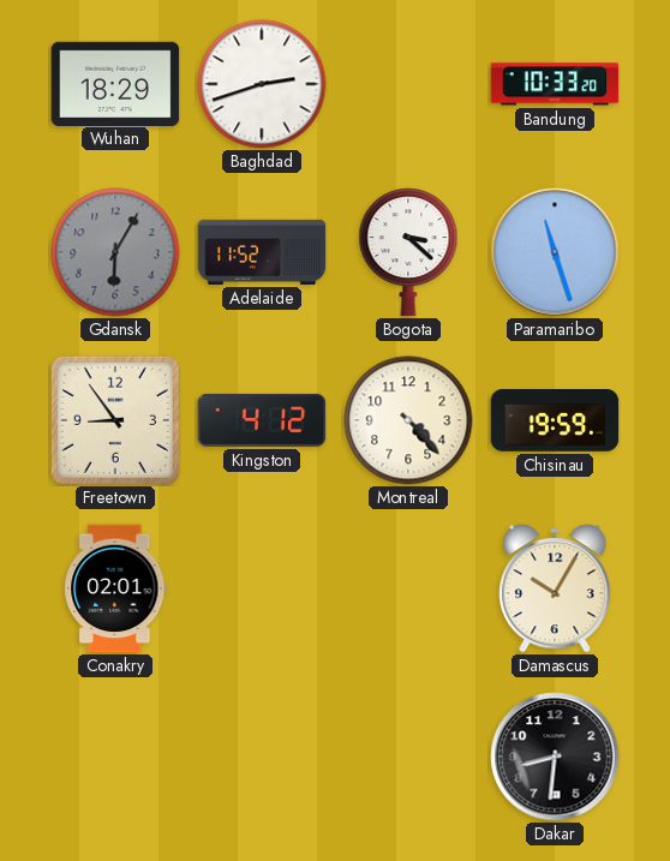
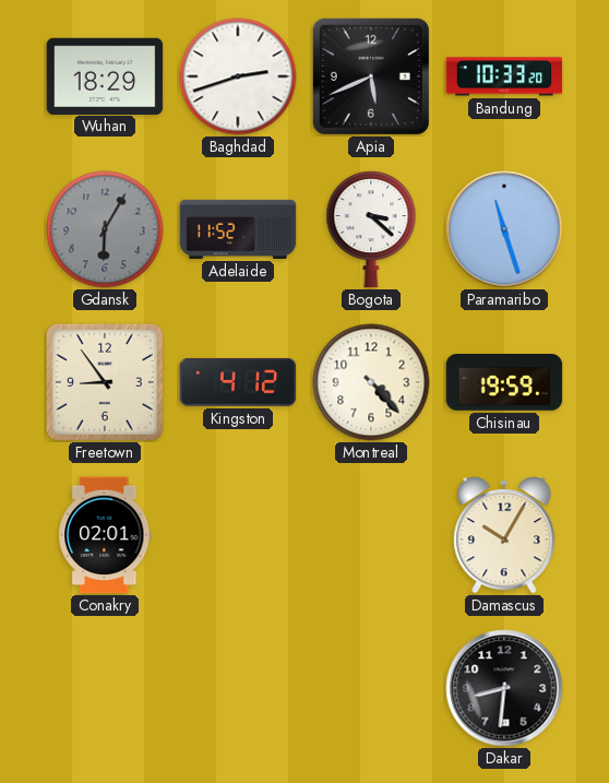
Apia: none -> 5:41
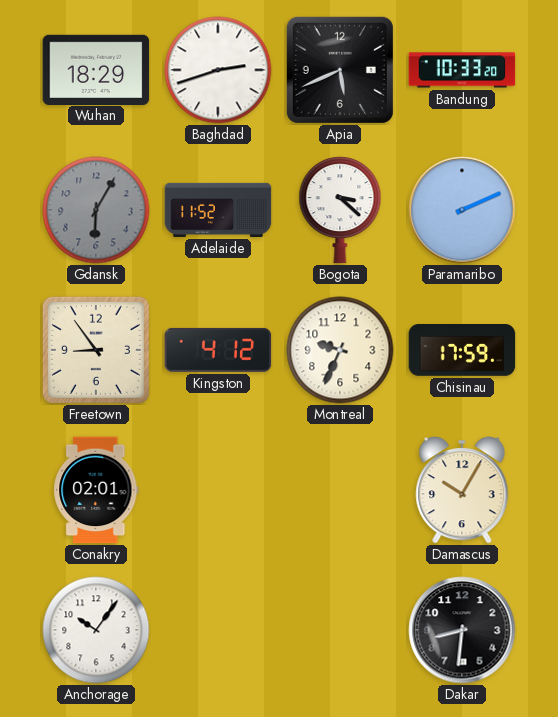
Paramaribo: 11:27 -> 2:11
Montreal: 4:23 -> 9:34
Chisinau: 19:59 -> 17:59
Anchorage: none -> 10:06
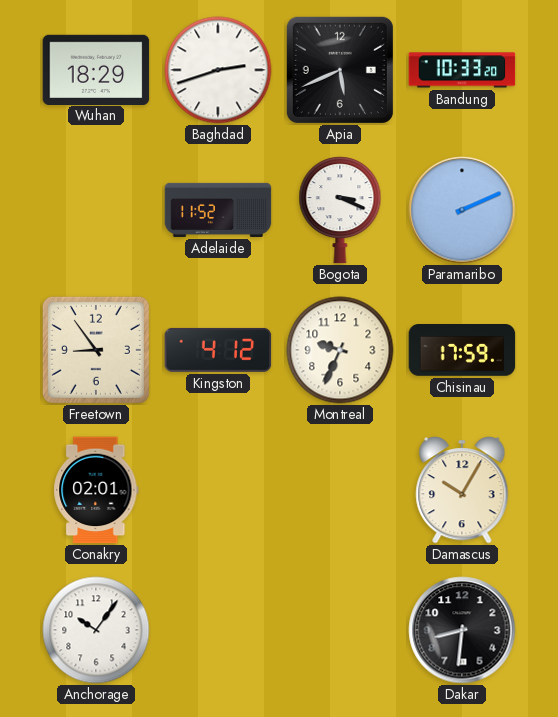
Gdansk: 6:05 -> none
Bogota: 3:22 -> 3:19
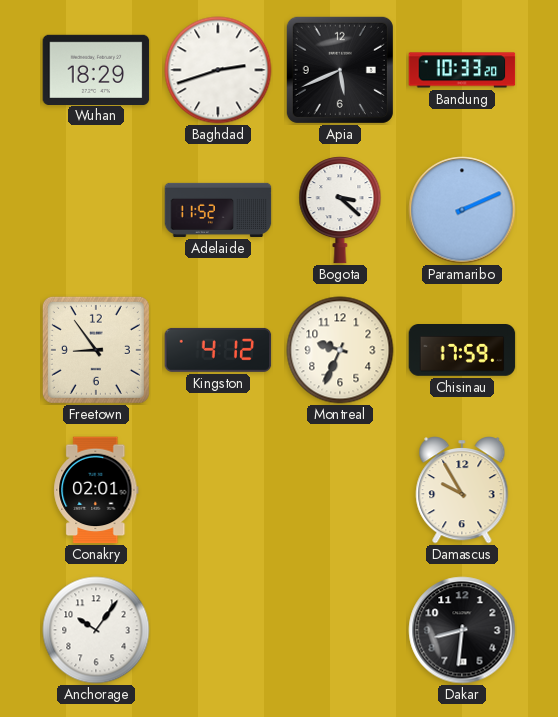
Bogota: 3:19 -> 3:22
Damascus: 10:05 -> 9:55
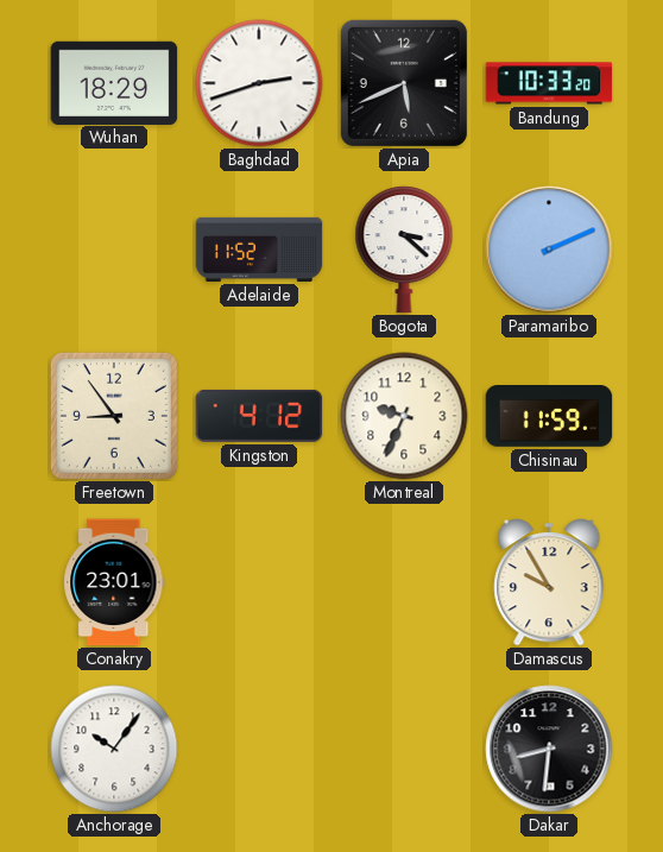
Chisinau: 17:59 -> 11:59
Conakry: 02:01 -> 23:01
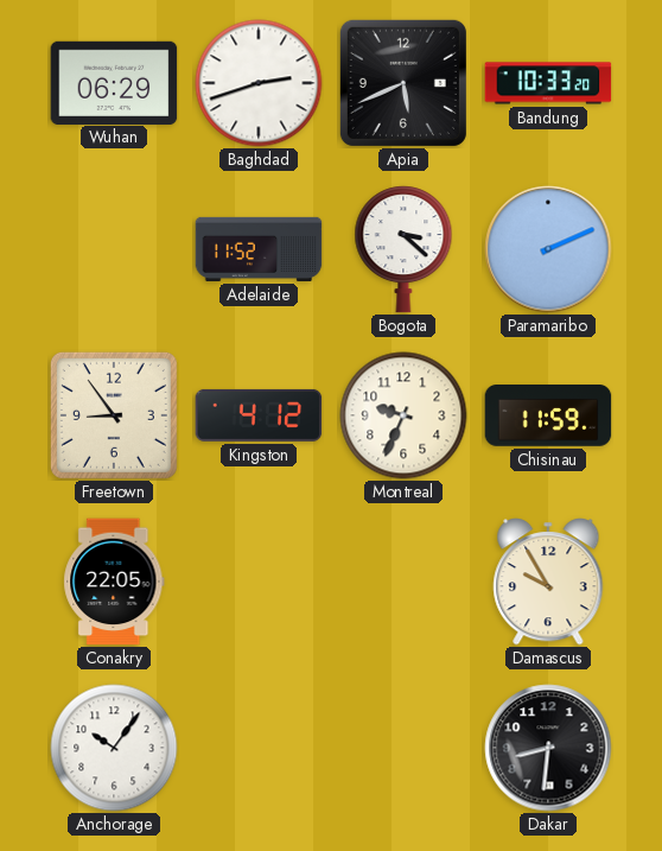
Wuhan: 18:29 -> 06:29
Conakry: 23:01 -> 22:05
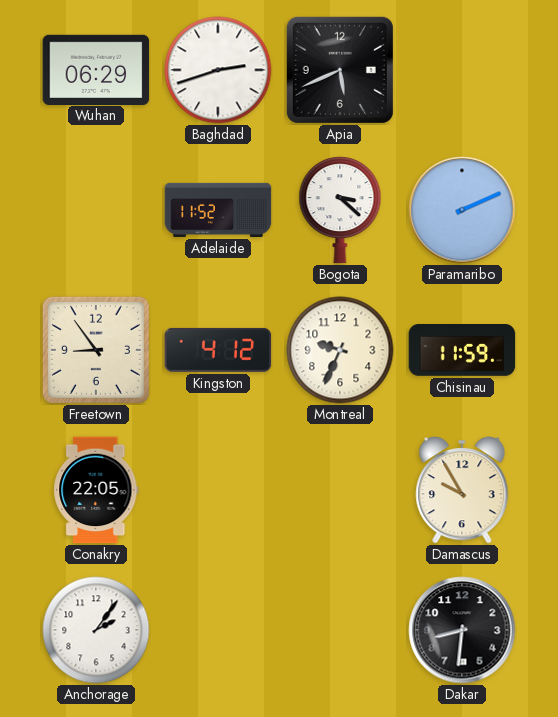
Bandung: 10:33 -> none
Anchorage: 10:06 -> 2:06
